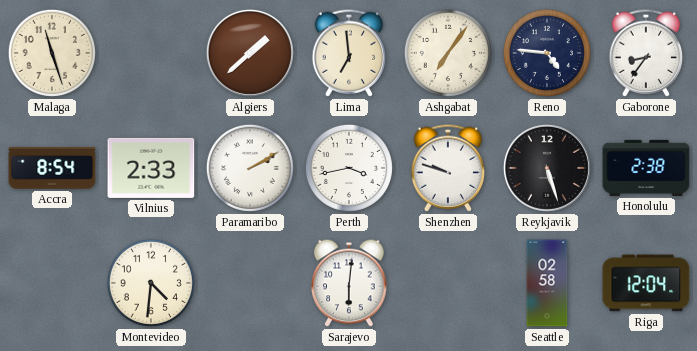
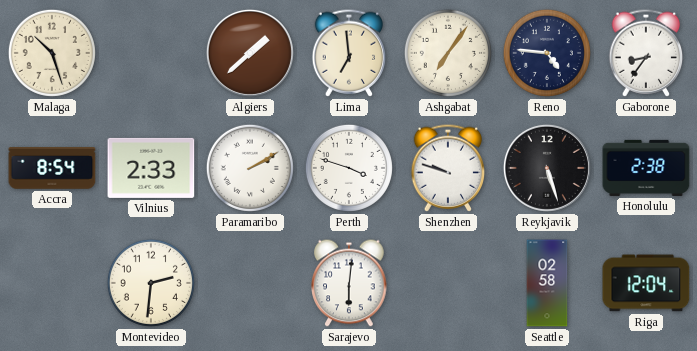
Malaga: 11:27 -> 10:27
Perth: 3:43 -> 3:48
Montevideo: 4:31 -> 2:31
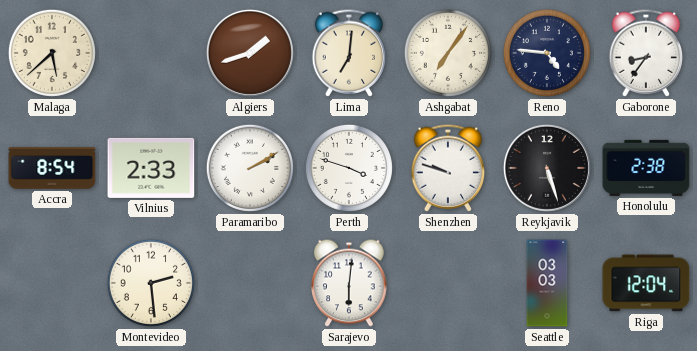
Malaga: 10:27 -> 5:38
Algiers: 1:38 -> 1:42
Lima: 6:59 -> 7:01
Montevideo: 2:31 -> 2:29
Seattle: 02:58 -> 03:03
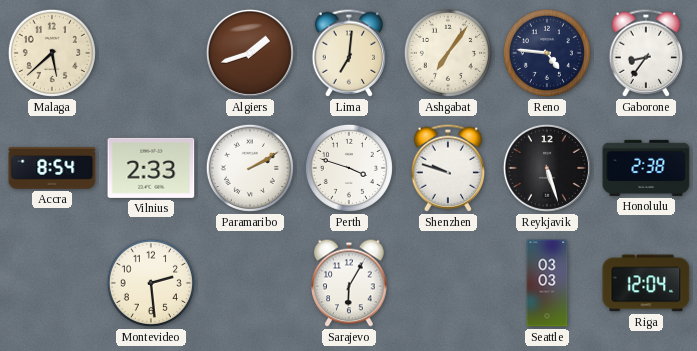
Sarajevo: 6:01 -> 6:05
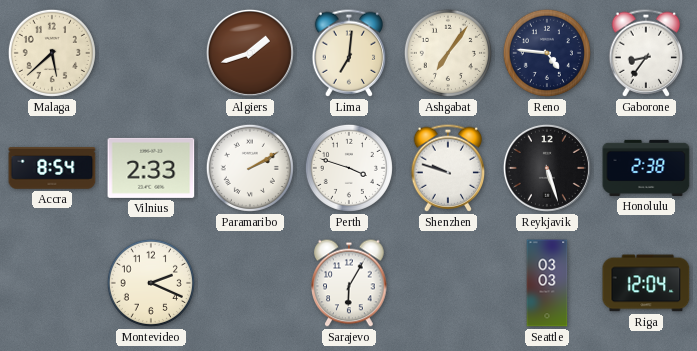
Montevideo: 2:29 -> 2:19
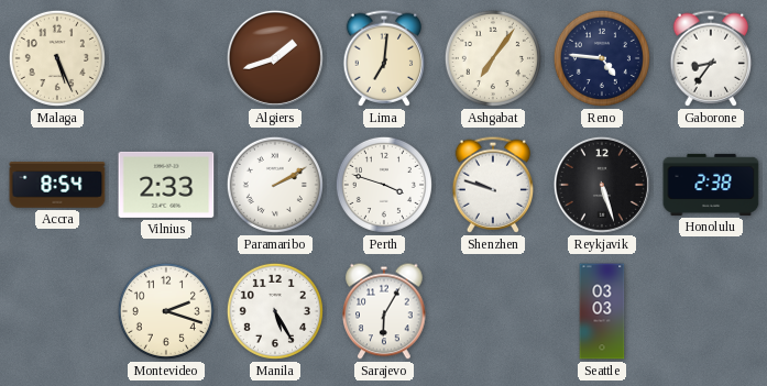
Malaga: 5:38 -> 5:26
Montevideo: 2:19 -> 2:18
Manila: none -> 5:25
Riga: 12:04 -> none
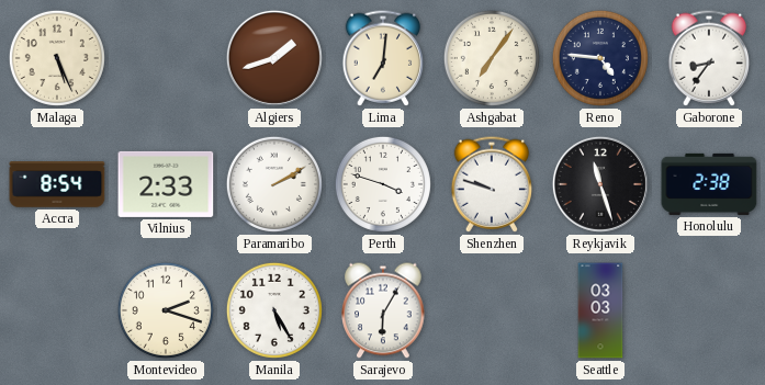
Reykjavik: 5:27 -> 11:27
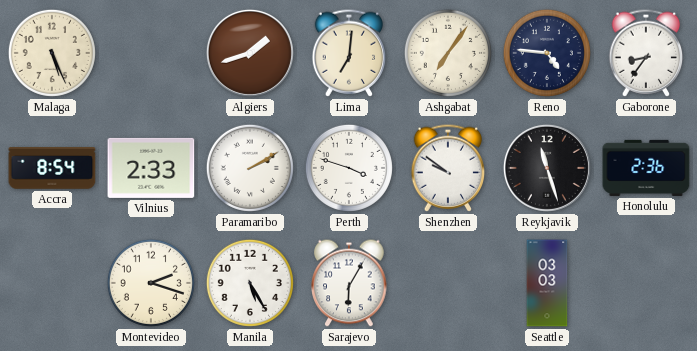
Shenzhen: 9:48 -> 9:51
Honolulu: 2:38 -> 2:36
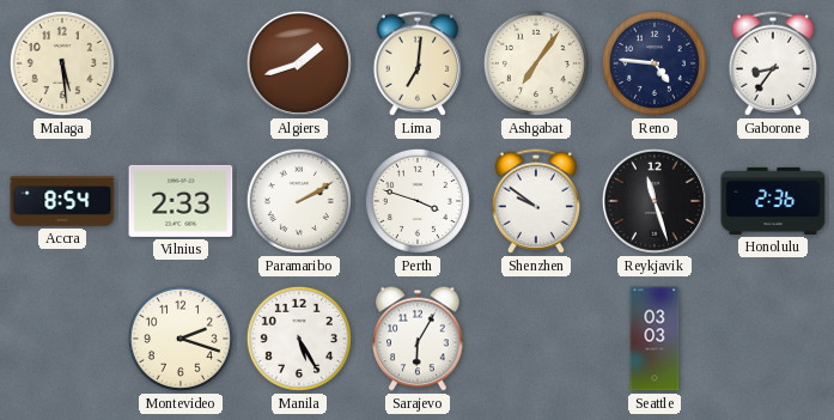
Malaga: 5:26 -> 5:29
